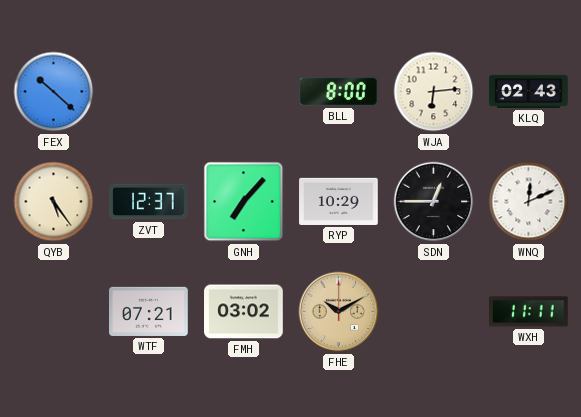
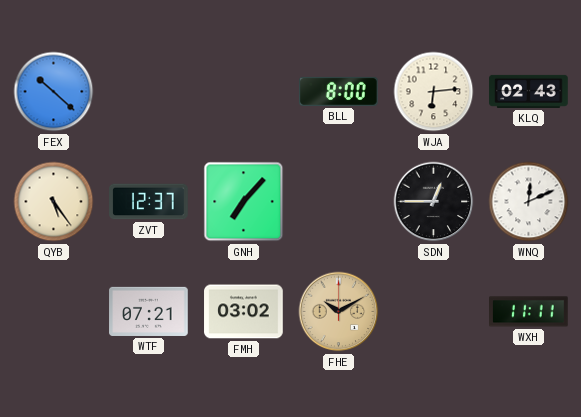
RYP: 10:29 -> none
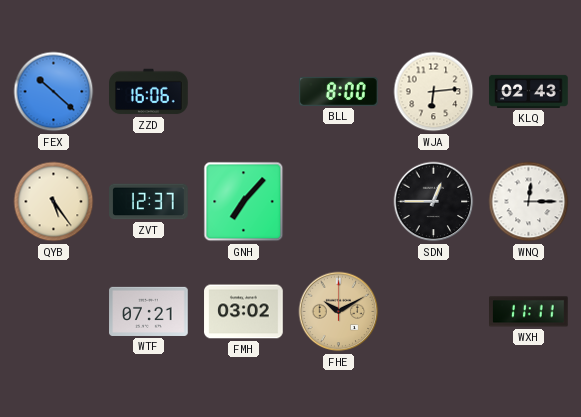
ZZD: none -> 16:06
WNQ: 12:11 -> 12:15
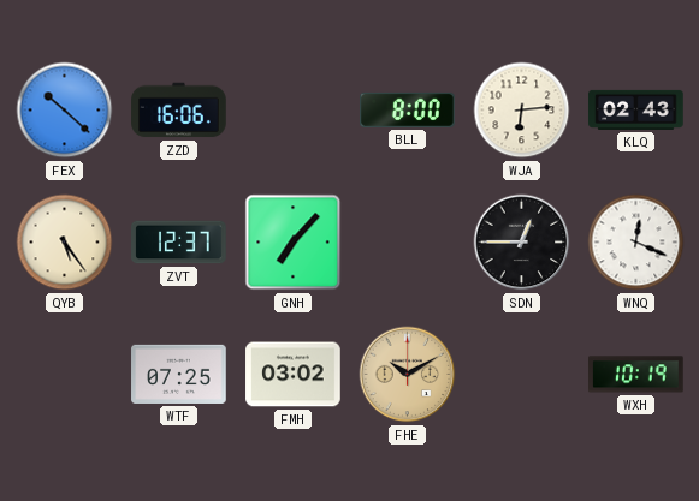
WNQ: 12:15 -> 12:19
WTF: 07:21 -> 07:25
WXH: 11:11 -> 10:19
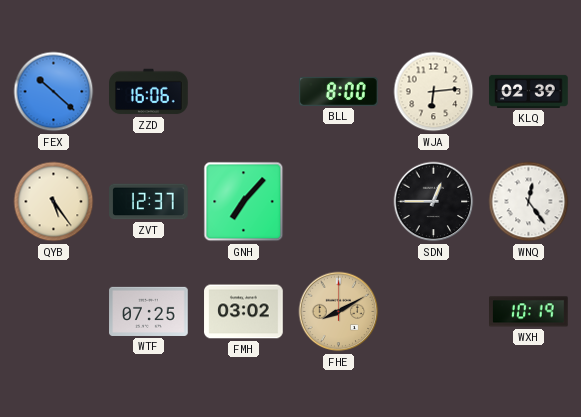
KLQ: 02:43 -> 02:39
WNQ: 12:19 -> 12:24
FHE: 10:10 -> 8:10
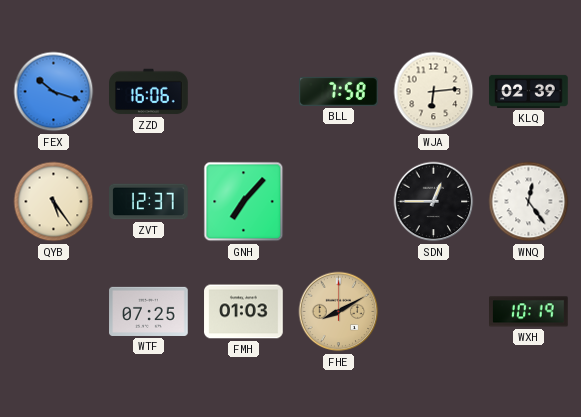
FEX: 10:22 -> 10:18
BLL: 8:00 -> 7:58
FMH: 03:02 -> 01:03
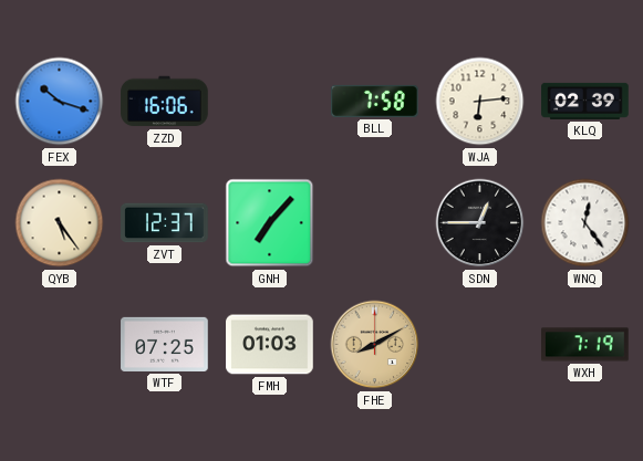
WXH: 10:19 -> 7:19
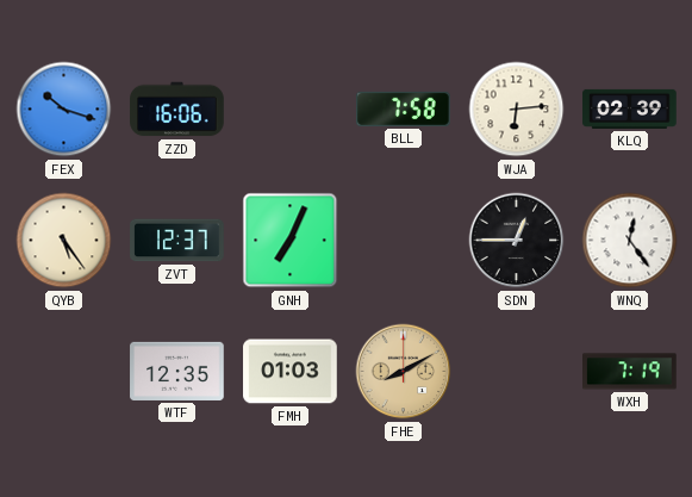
GNH: 7:07 -> 7:04
WTF: 07:25 -> 12:35
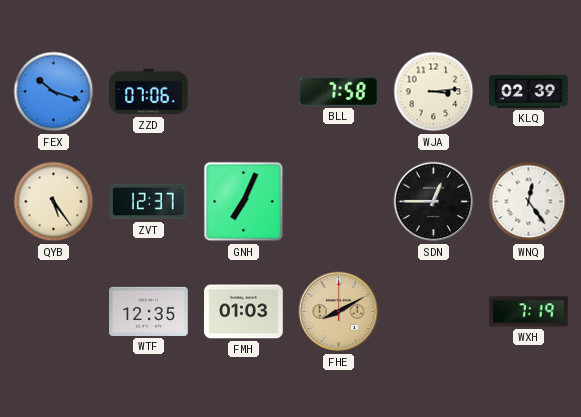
ZZD: 16:06 -> 07:06
WJA: 6:14 -> 3:14
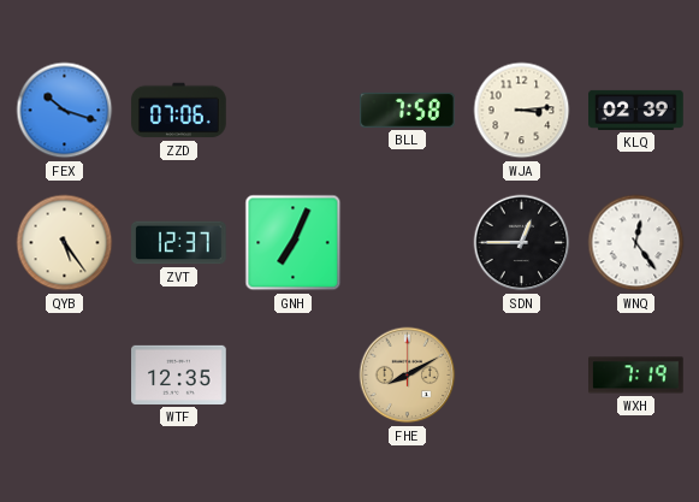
FMH: 01:03 -> none
